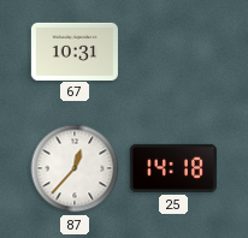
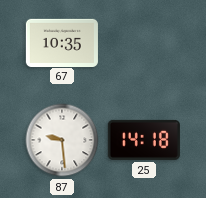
67: 10:31 -> 10:35
87: 12:37 -> 9:29
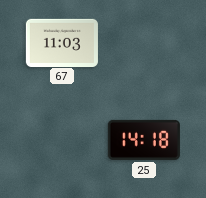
67: 10:35 -> 11:03
87: 9:29 -> none
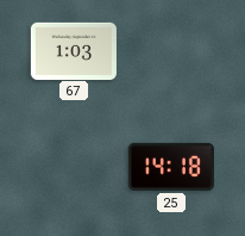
67: 11:03 -> 1:03
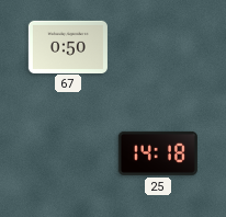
67: 1:03 -> 0:50
